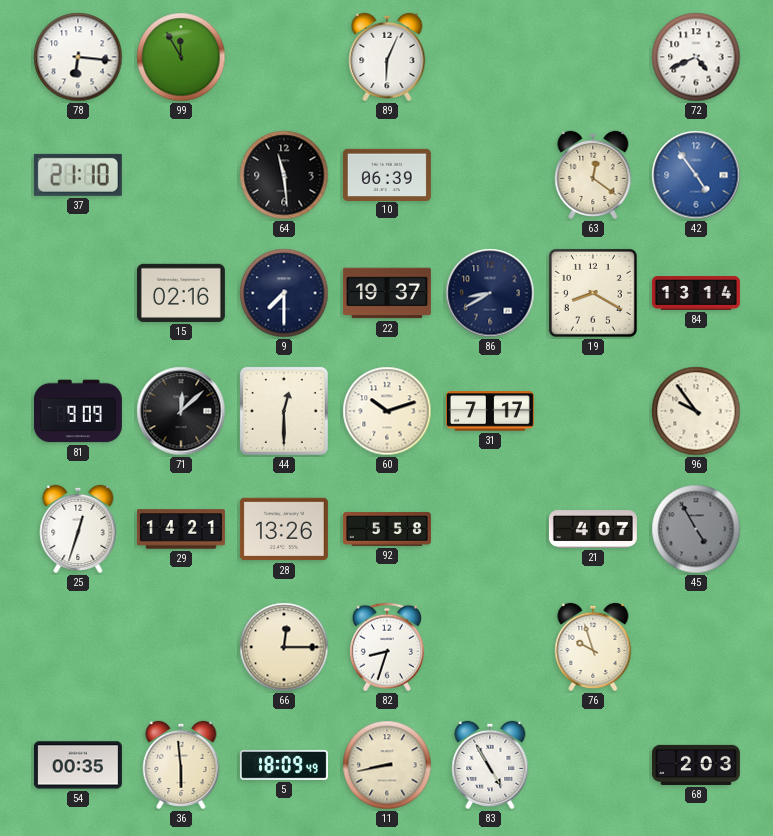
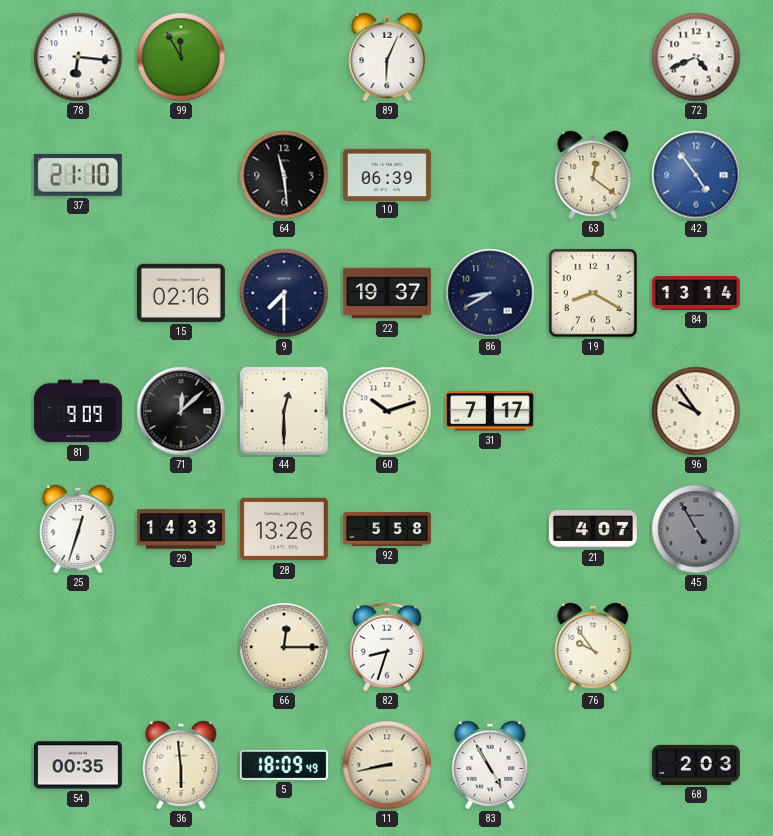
29: 14:21 -> 14:33
76: 9:57 -> 9:54
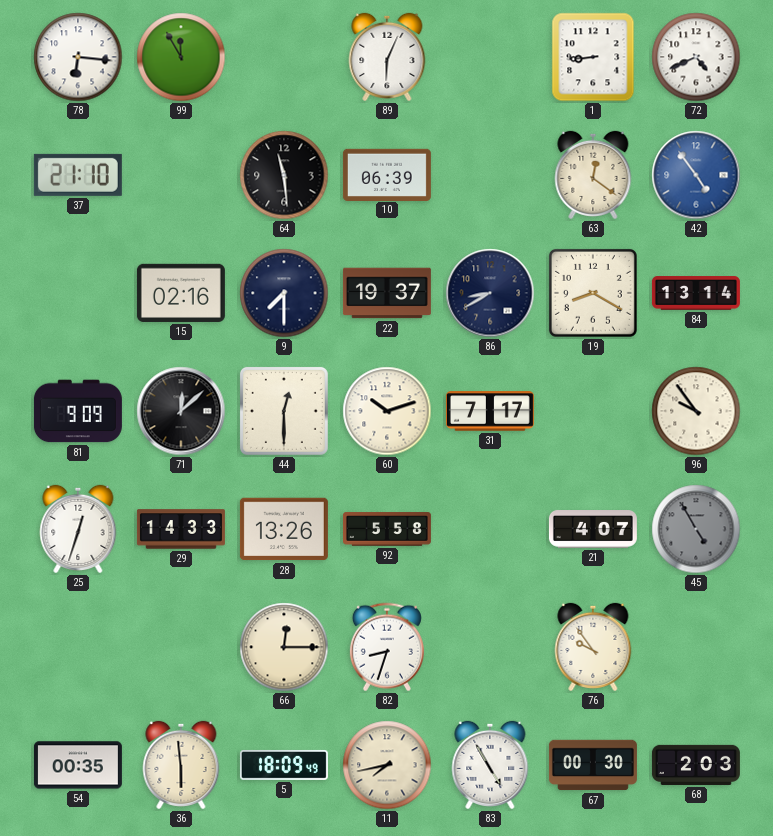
1: none -> 8:44
11: 8:43 -> 7:43
67: none -> 00:30
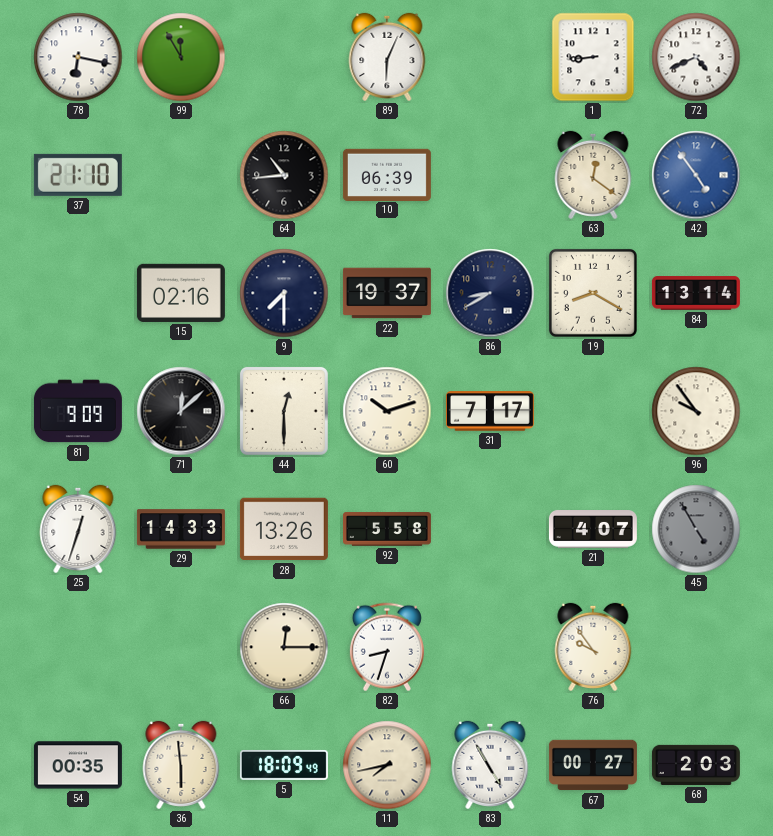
78: 6:16 -> 6:17
64: 11:29 -> 10:44
67: 00:30 -> 00:27
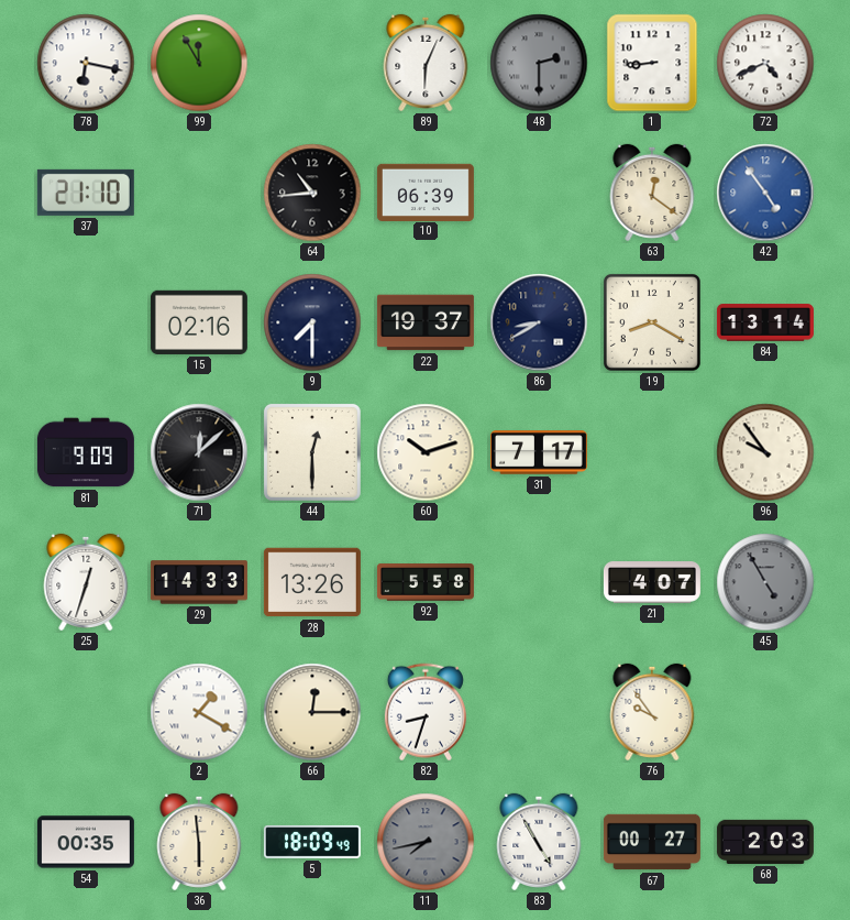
48: none -> 2:30
2: none -> 1:20
11 dial: cream -> grey
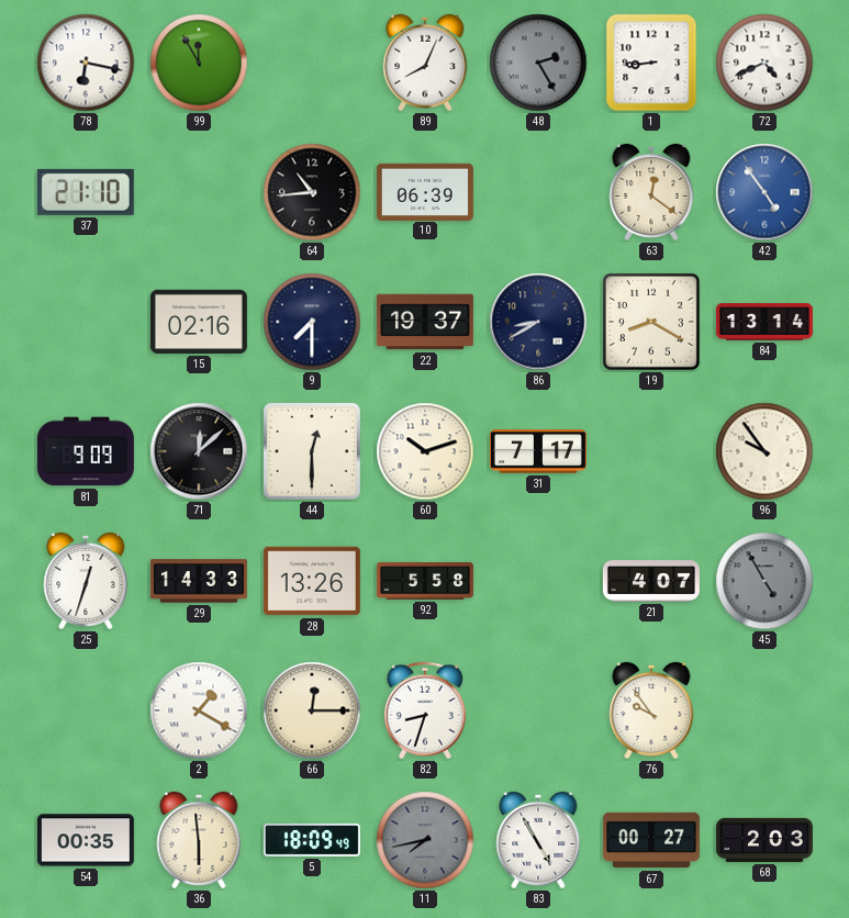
89: 6:04 -> 8:04
48: 2:30 -> 2:25
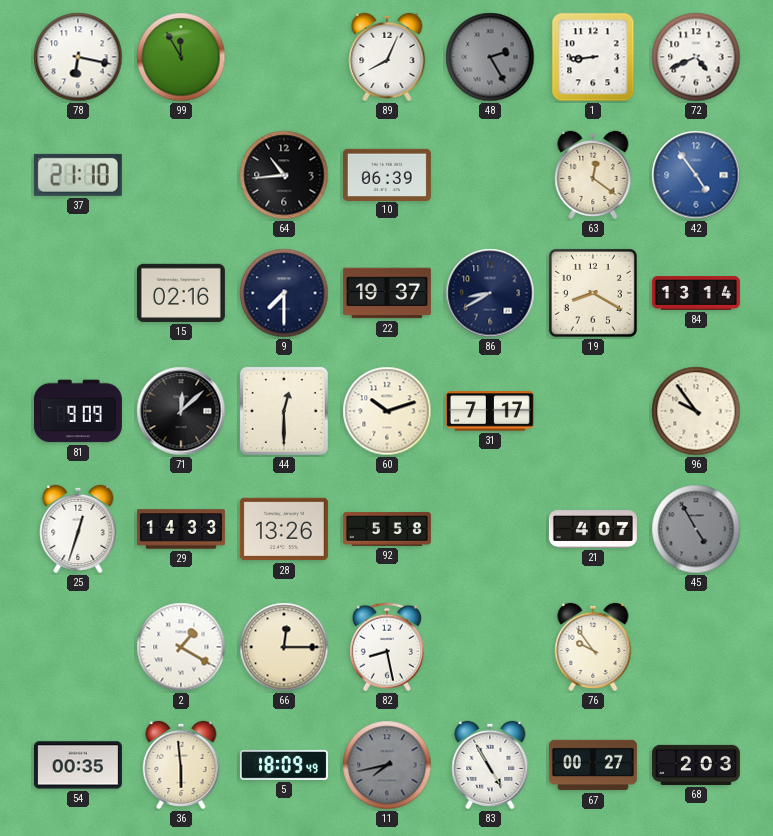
82: 8:33 -> 8:28
